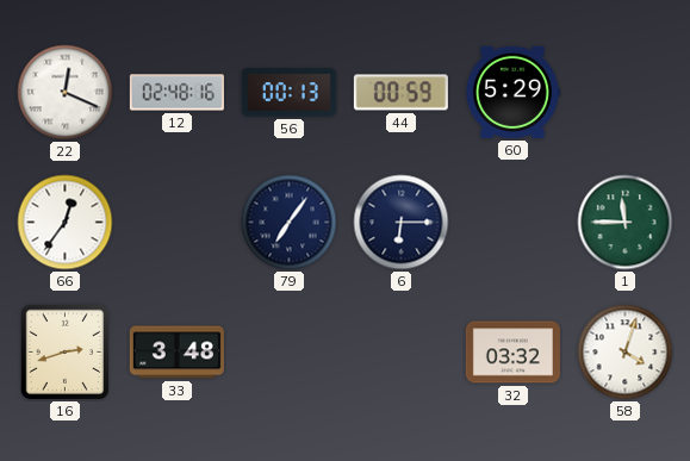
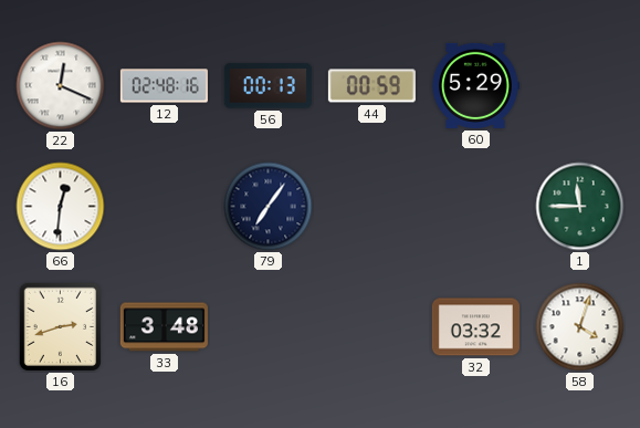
66: 12:36 -> 12:31
6: 6:15 -> none
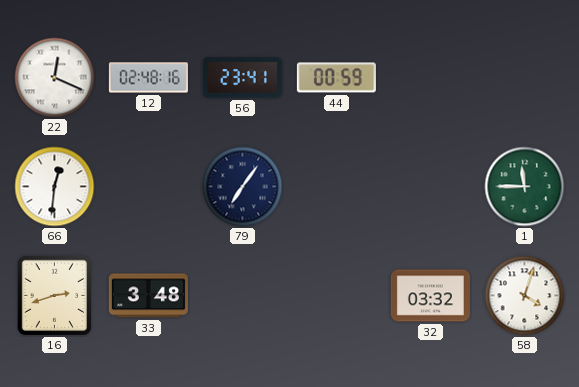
56: 00:13 -> 23:41
60: 5:29 -> none
